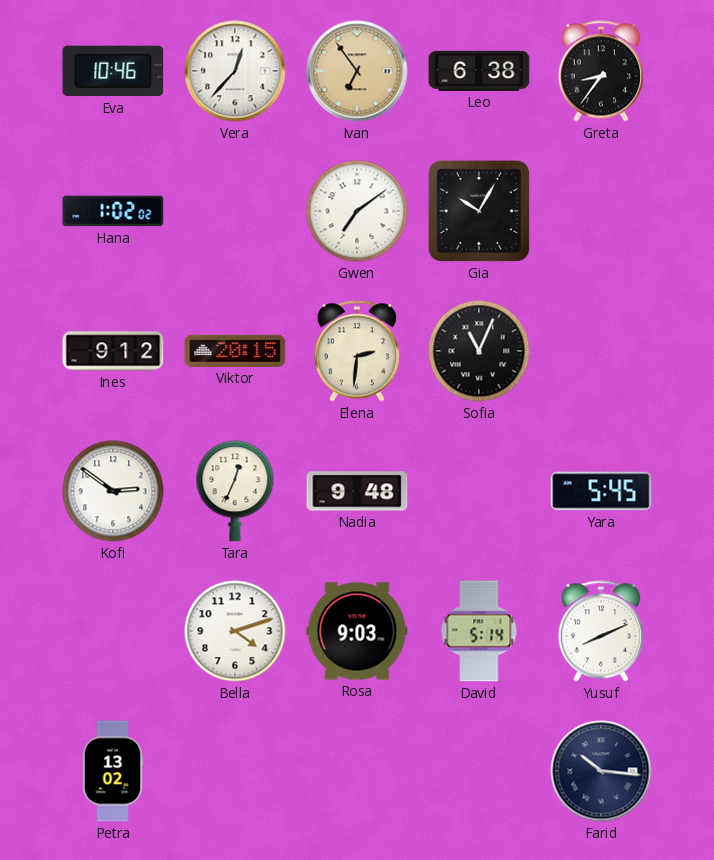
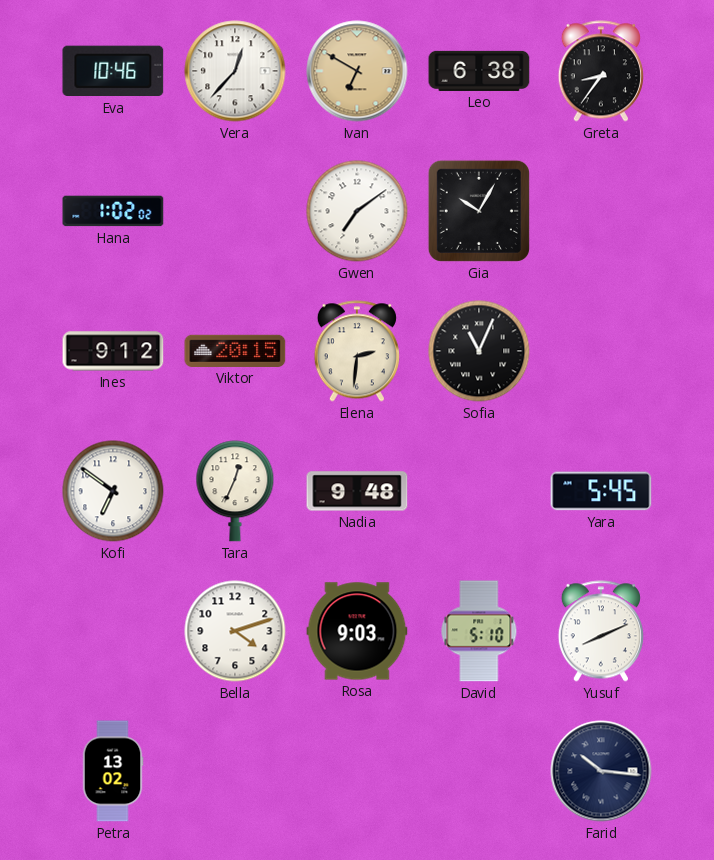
Ivan: 6:54 -> 6:50
Kofi: 2:51 -> 6:51
David: 5:14 -> 5:10
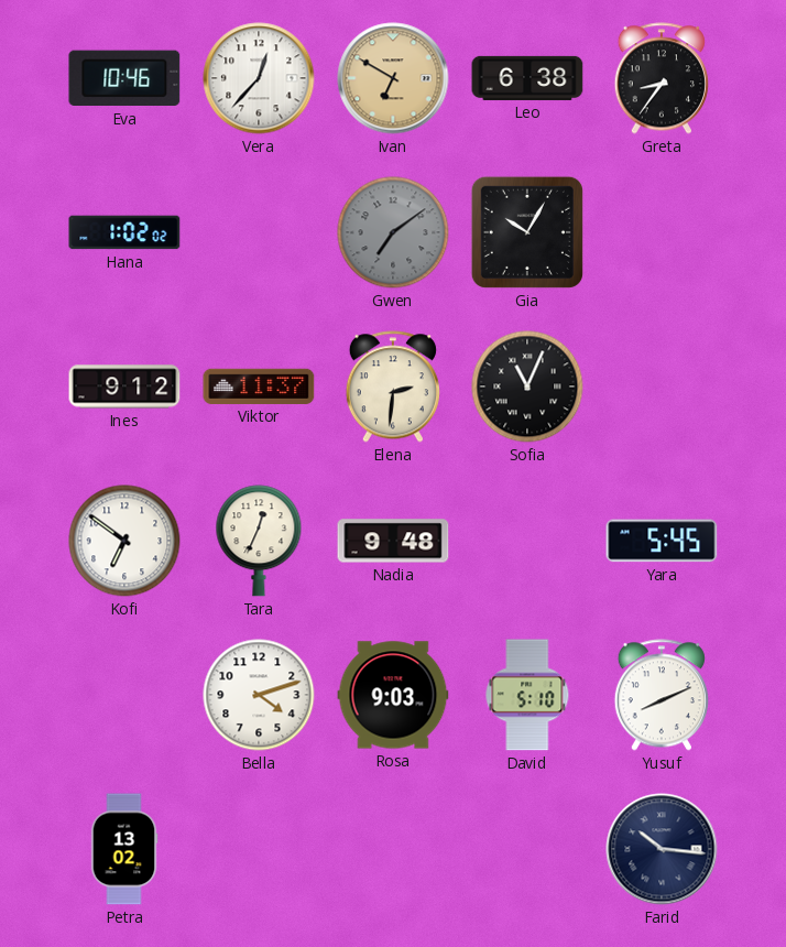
Gwen dial: white -> grey
Viktor: 20:15 -> 11:37
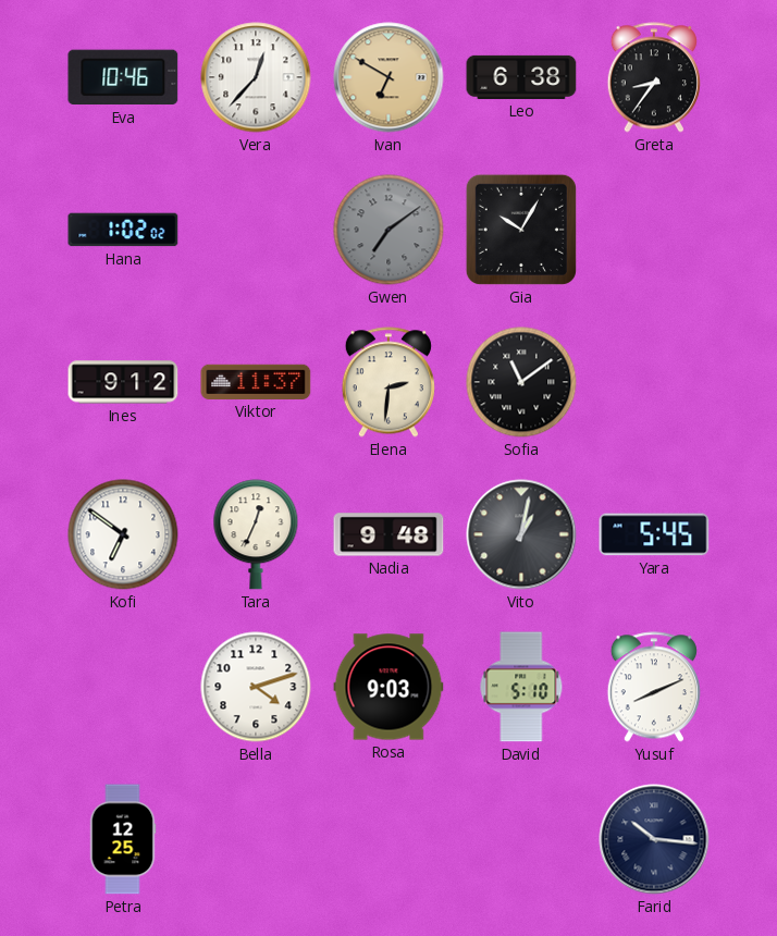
Sofia: 11:04 -> 11:09
Vito: none -> 1:02
Petra: 13:02 -> 12:25
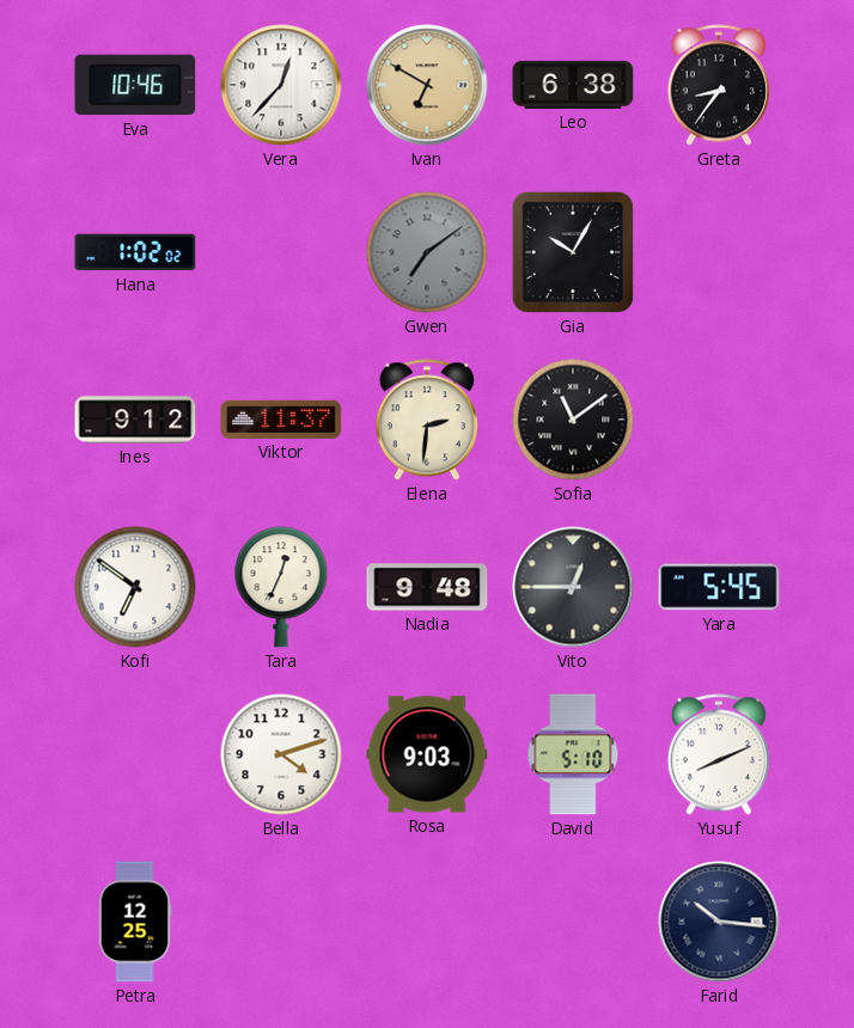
Vito: 1:02 -> 12:45
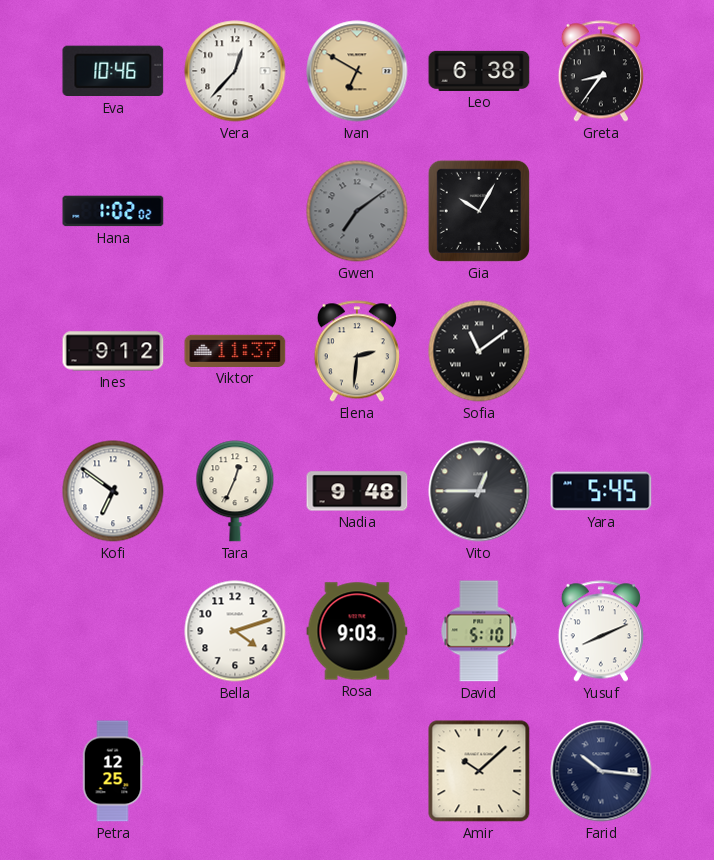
Amir: none -> 10:08
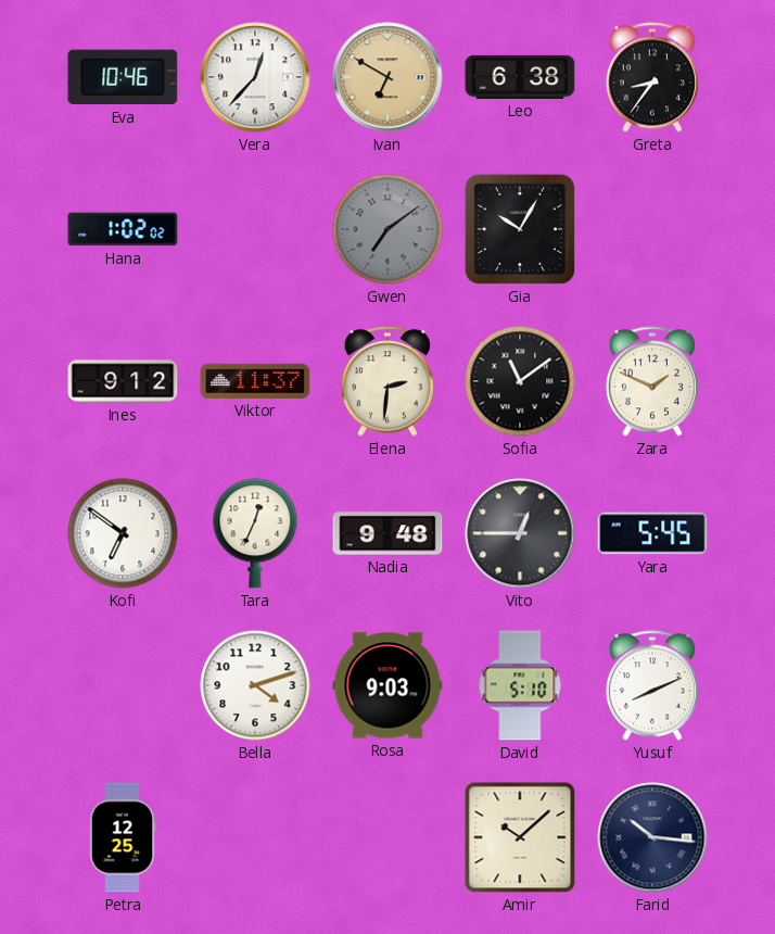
Zara: none -> 1:49
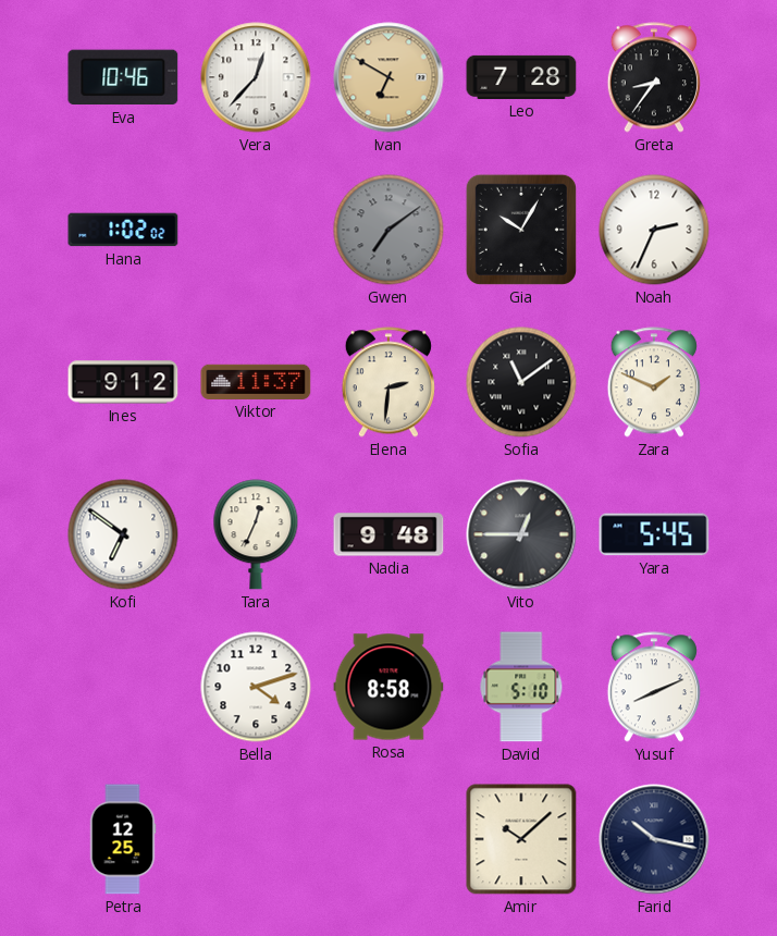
Leo: 6:38 -> 7:28
Noah: none -> 2:34
Rosa: 9:03 -> 8:58
Farid: 10:16 -> 10:17
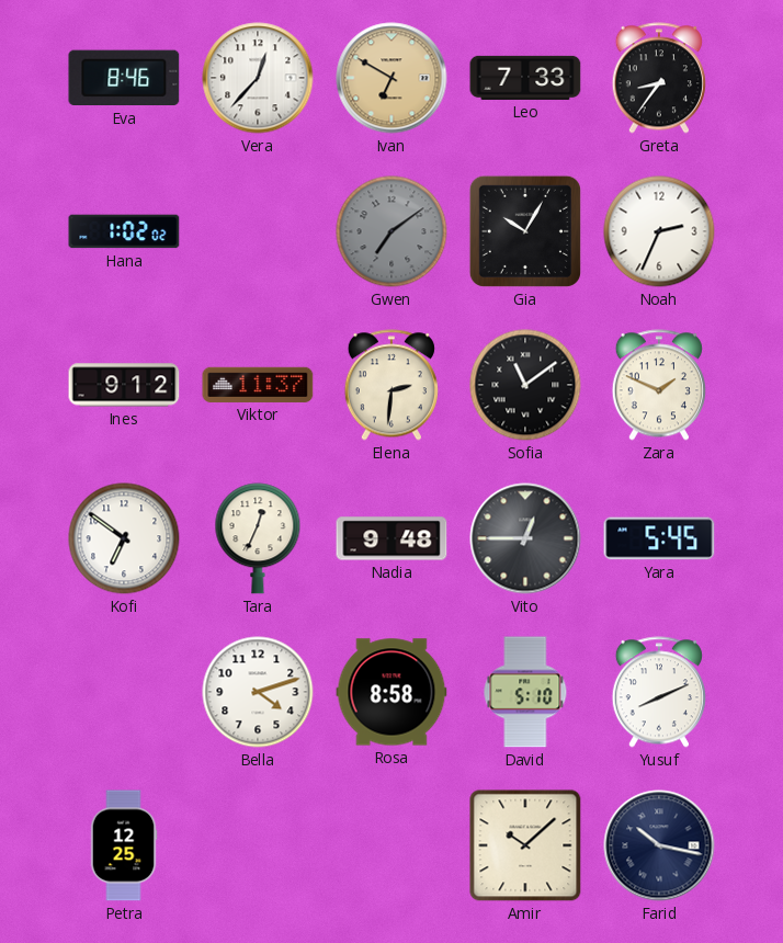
Eva: 10:46 -> 8:46
Leo: 7:28 -> 7:33
